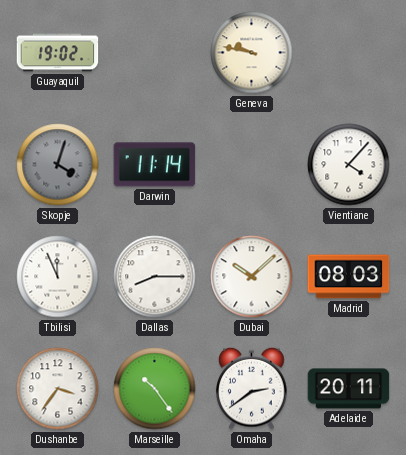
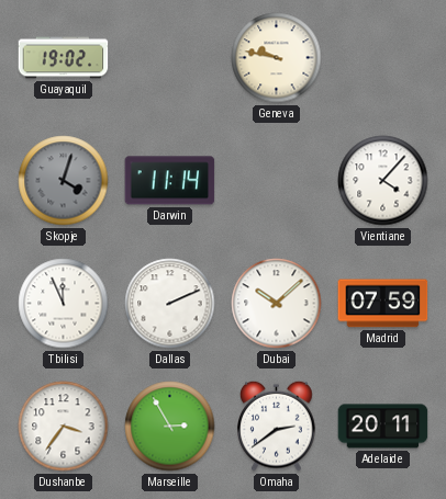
Dallas: 8:15 -> 2:11
Madrid: 08:03 -> 07:59
Marseille: 10:24 -> 2:55
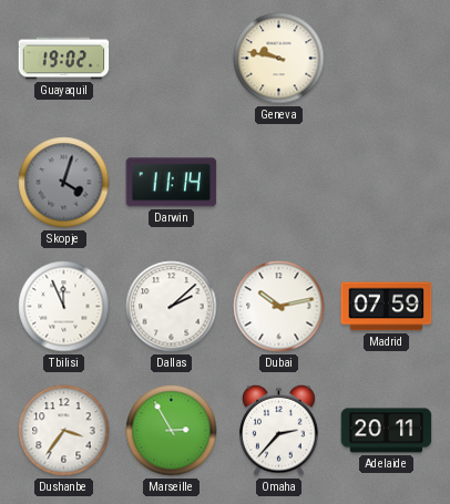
Vientiane: 4:07 -> none
Dallas: 2:11 -> 2:08
Dubai: 10:08 -> 10:13
Omaha: 2:39 -> 2:37
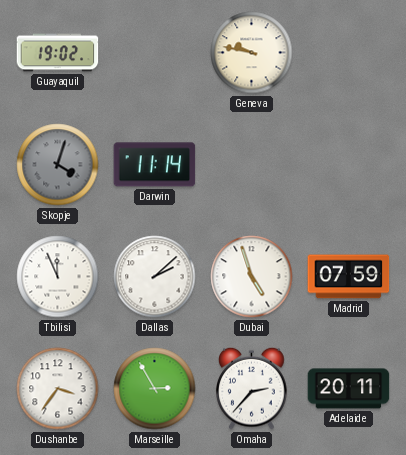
Dubai: 10:13 -> 4:57
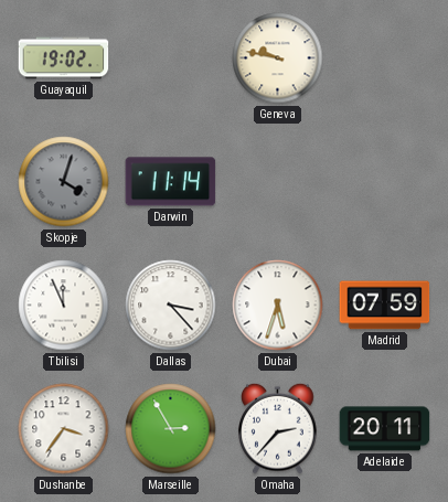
Dallas: 2:08 -> 3:23
Dubai: 4:57 -> 5:33
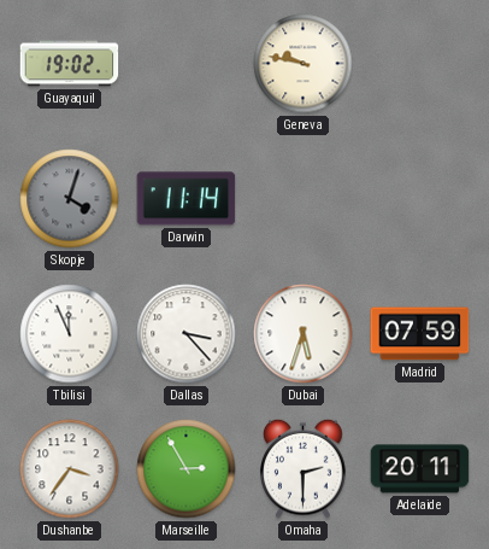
Omaha: 2:37 -> 2:30
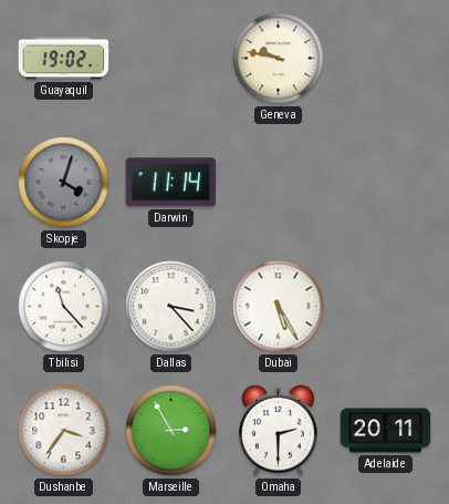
Tbilisi: 11:56 -> 11:23
Dubai: 5:33 -> 5:25
Madrid: 07:59 -> none
